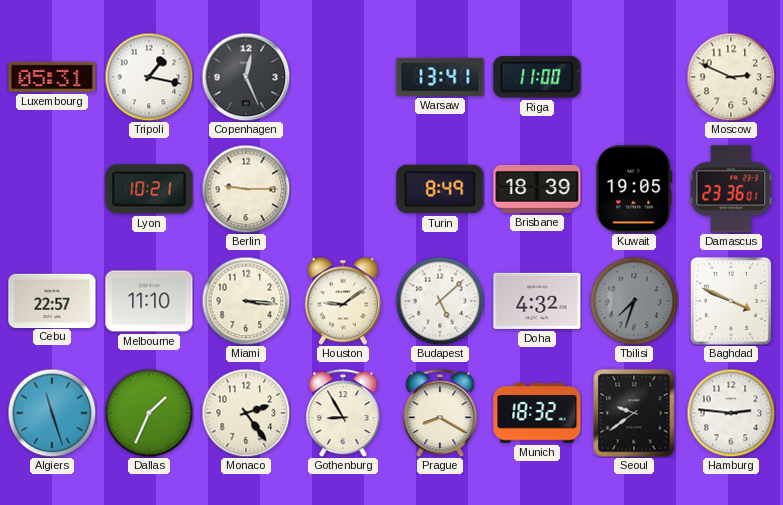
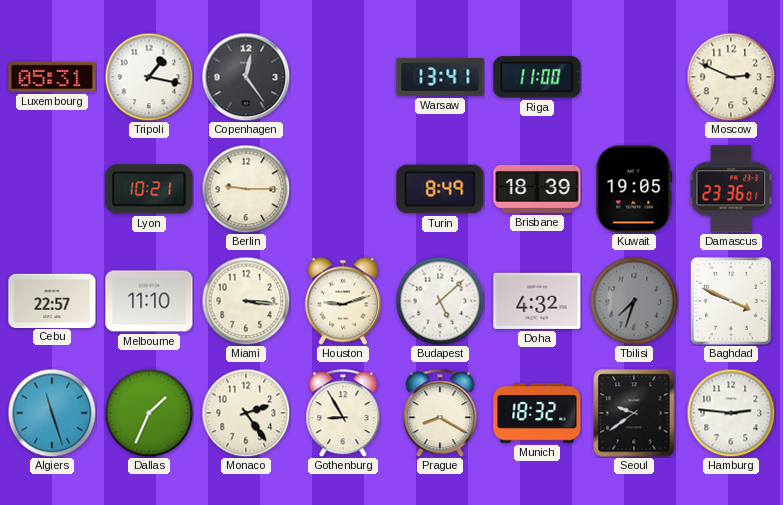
Copenhagen: 12:26 -> 12:24
Houston: 9:09 -> 9:12
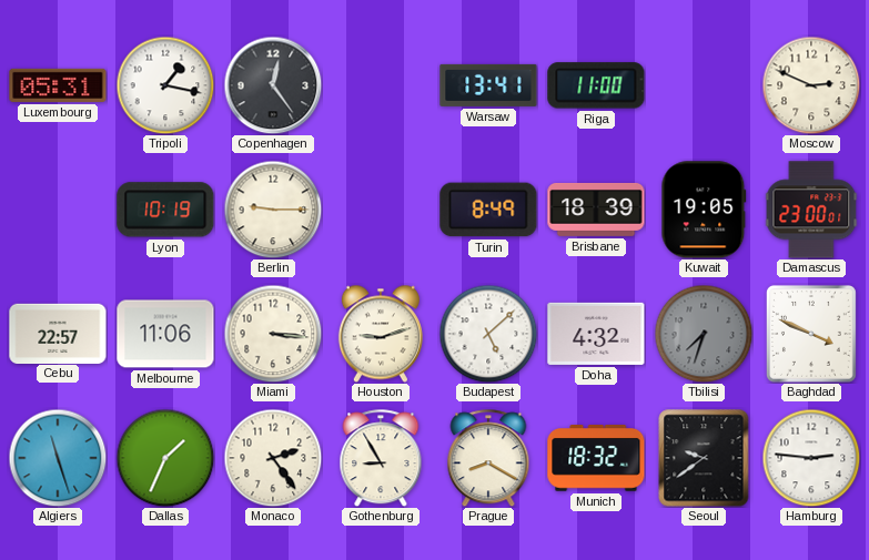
Lyon: 10:21 -> 10:19
Damascus: 23:36 -> 23:00
Melbourne: 11:10 -> 11:06
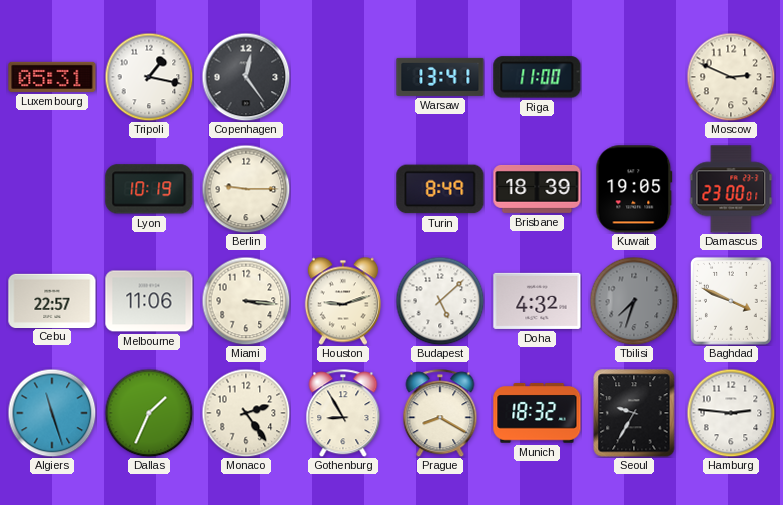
Seoul: 9:39 -> 9:35
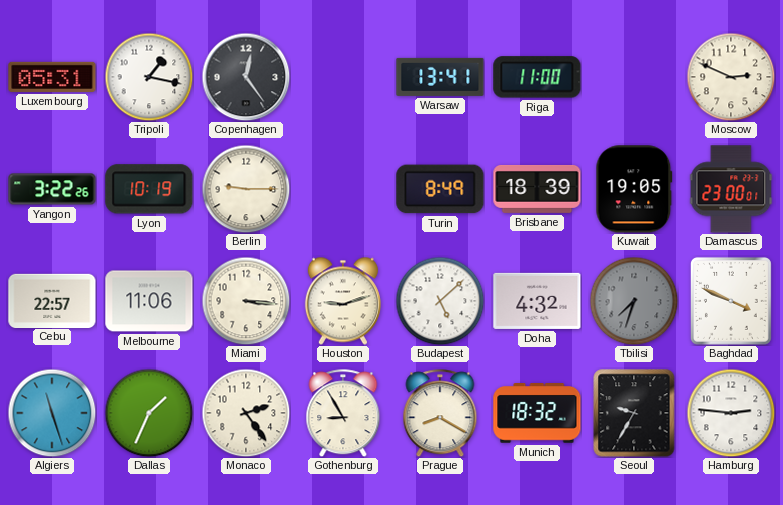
Yangon: none -> 3:22
